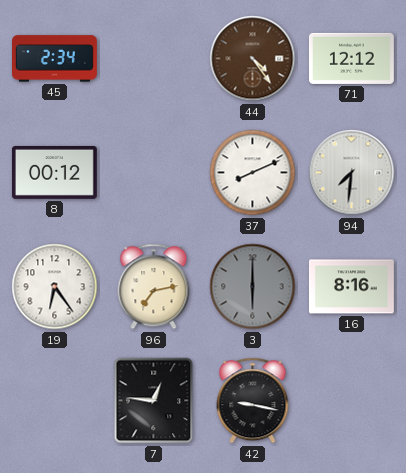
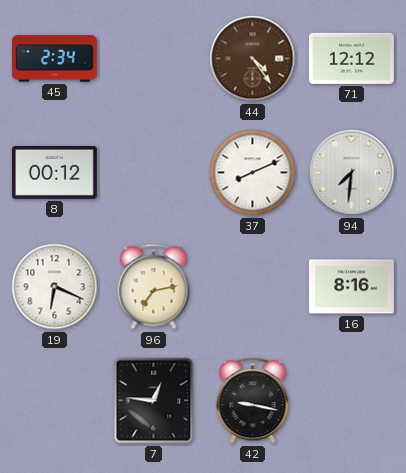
19: 6:24 -> 6:19
3: 6:00 -> none
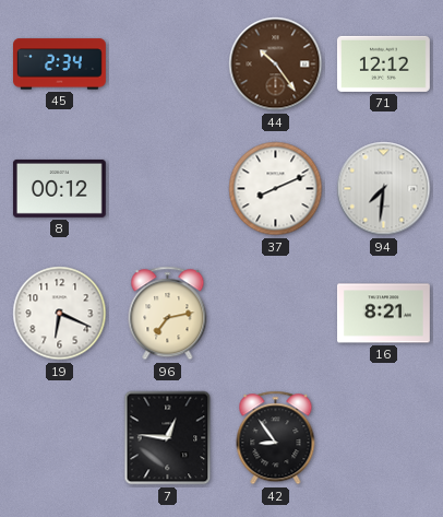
44: 4:24 -> 10:24
16: 8:16 -> 8:21
42: 9:17 -> 8:54
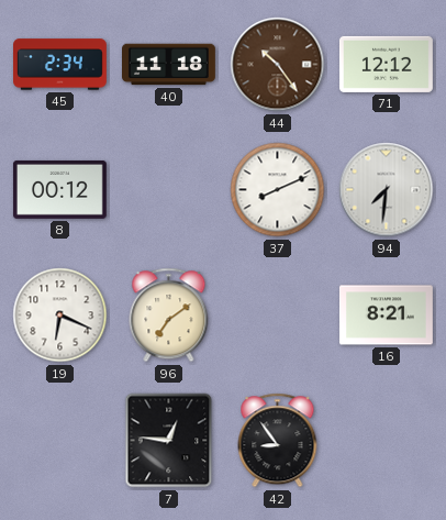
40: none -> 11:18
96: 7:13 -> 7:09
